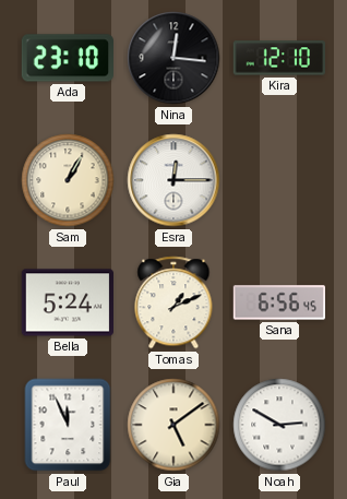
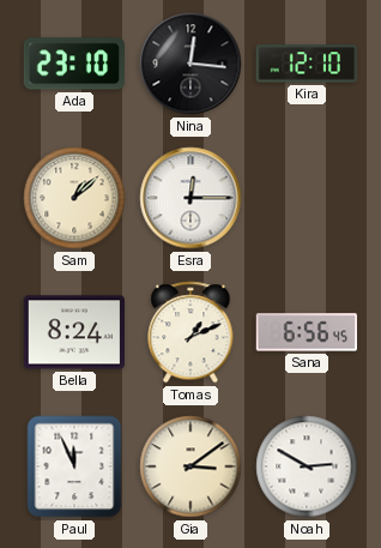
Sam: 1:05 -> 1:08
Bella: 5:24 -> 8:24
Gia: 5:09 -> 3:09
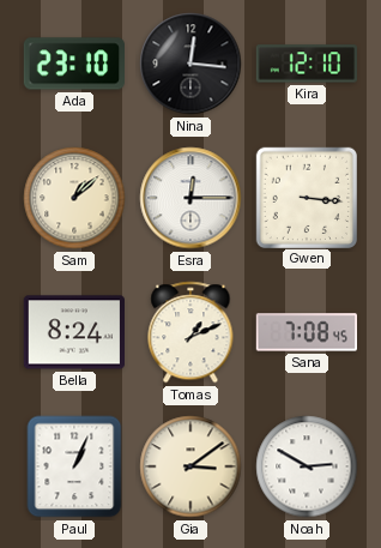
Gwen: none -> 3:16
Sana: 6:56 -> 7:08
Paul: 11:56 -> 1:04
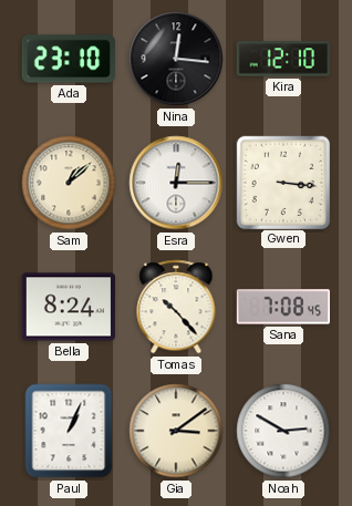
Tomas: 1:11 -> 10:23
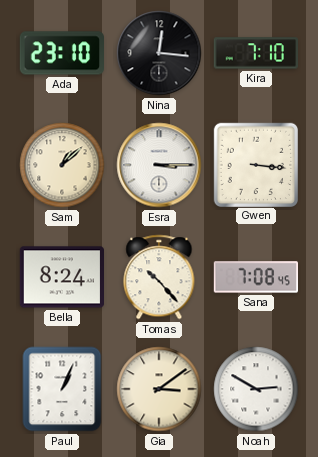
Kira: 12:10 -> 7:10
Esra: 12:15 -> 3:15
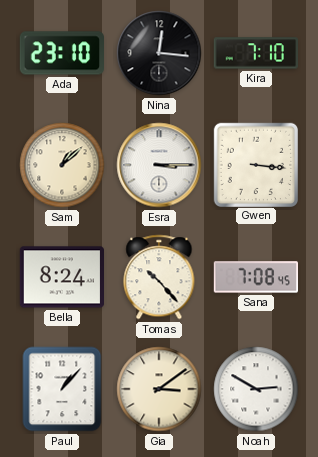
Paul: 1:04 -> 1:07
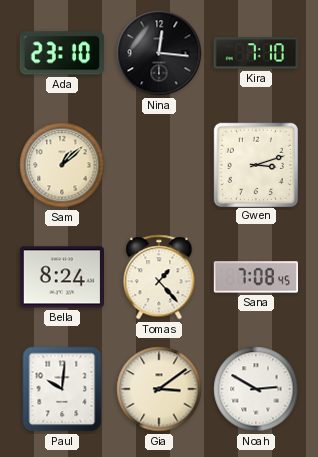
Esra: 3:15 -> none
Gwen: 3:16 -> 3:12
Tomas: 10:23 -> 1:23
Paul: 1:07 -> 10:01
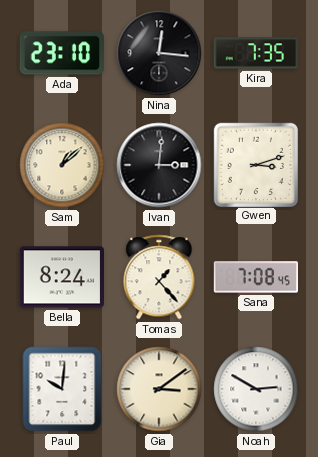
Kira: 7:10 -> 7:35
Ivan: none -> 3:01
